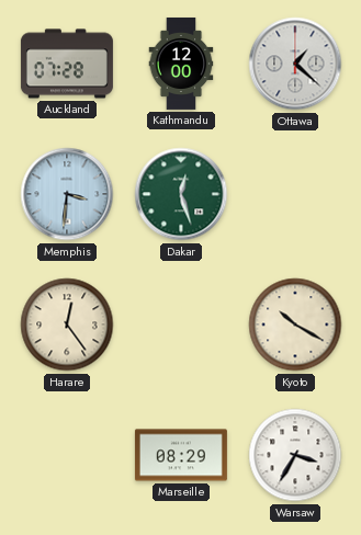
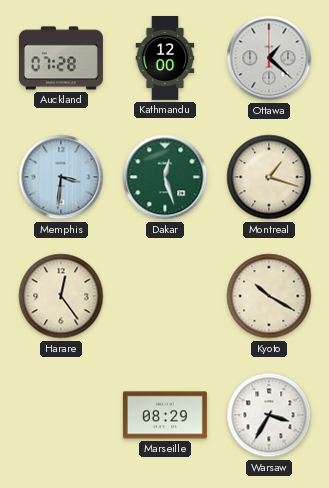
Montreal: none -> 1:18
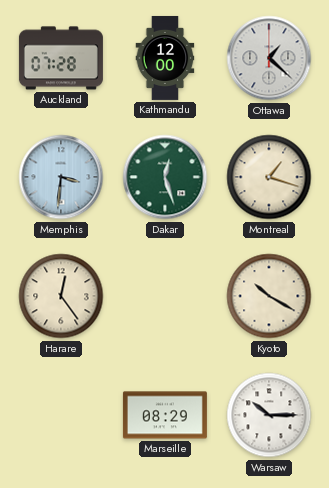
Warsaw: 3:35 -> 10:15
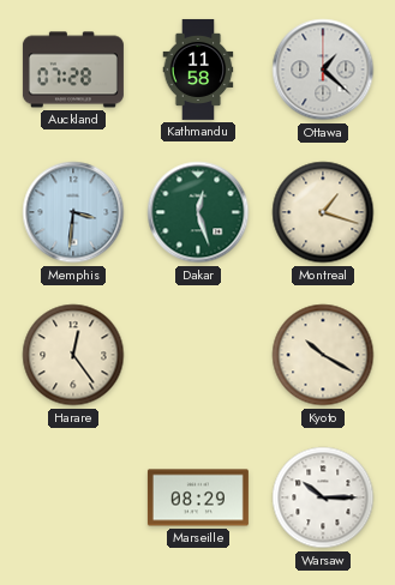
Kathmandu: 12:00 -> 11:58
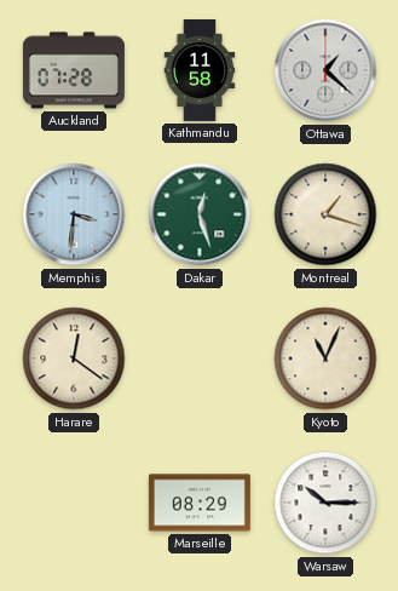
Harare: 12:24 -> 12:21
Kyoto: 10:20 -> 11:04
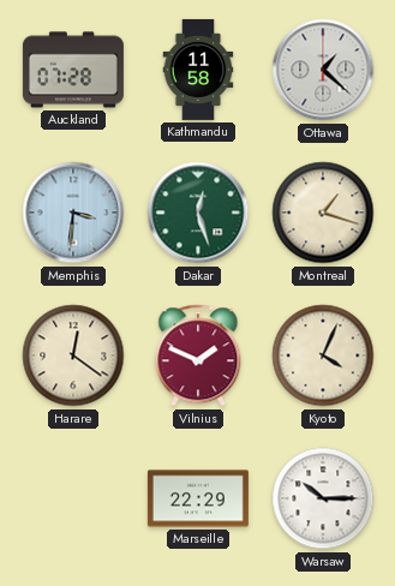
Vilnius: none -> 1:49
Kyoto: 11:04 -> 4:04
Marseille: 08:29 -> 22:29
